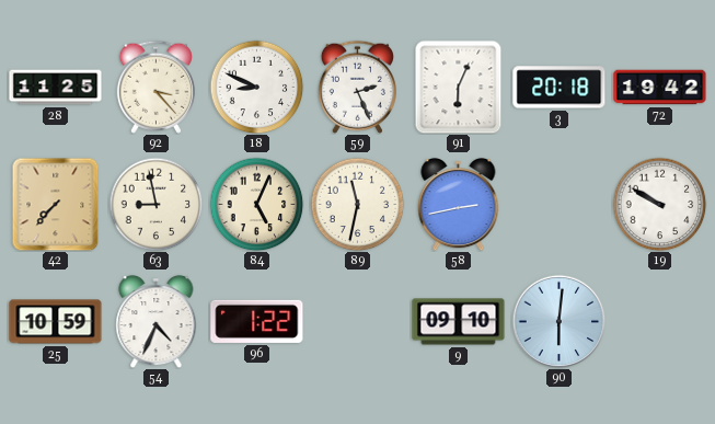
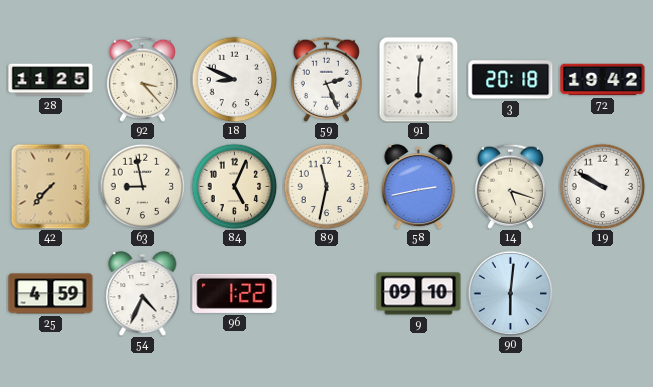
91: 6:04 -> 6:01
14: none -> 5:18
25: 10:59 -> 4:59
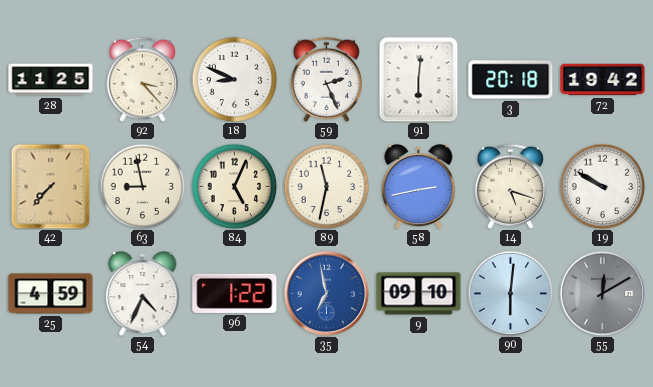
35: none -> 6:58
55: none -> 12:10
